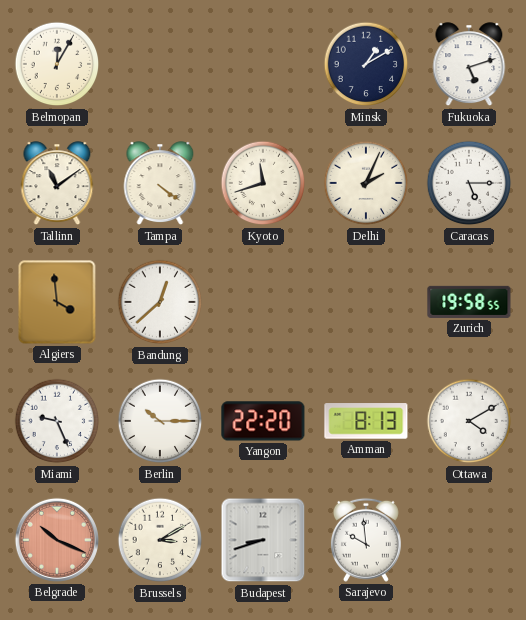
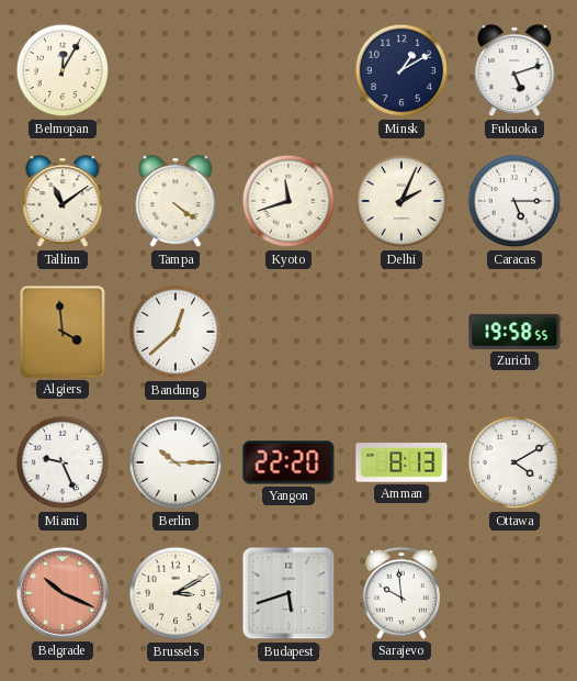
Budapest: 8:42 -> 5:42
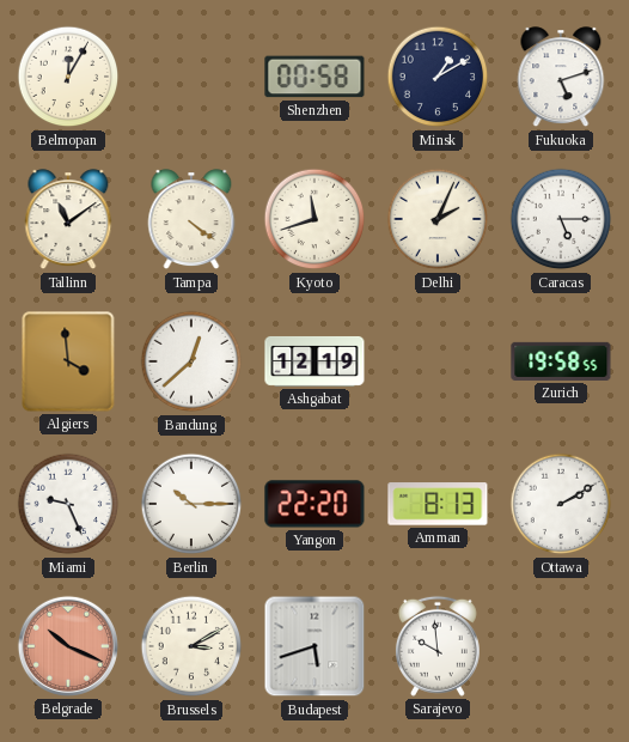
Shenzhen: none -> 00:58
Ashgabat: none -> 12:19
Ottawa: 4:10 -> 2:10
